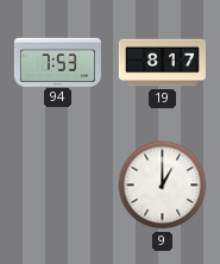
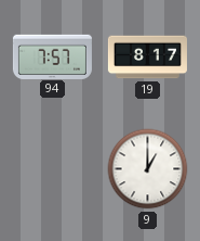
94: 7:53 -> 7:57
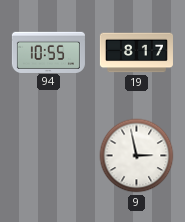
94: 7:57 -> 10:55
9: 1:00 -> 2:58
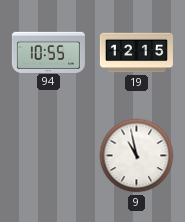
19: 8:17 -> 12:15
9: 2:58 -> 10:58
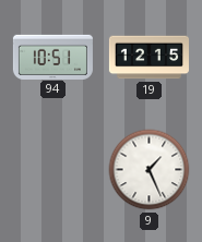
94: 10:55 -> 10:51
9: 10:58 -> 1:26
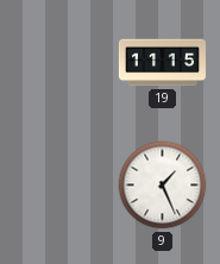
94: 10:51 -> none
19: 12:15 -> 11:15
